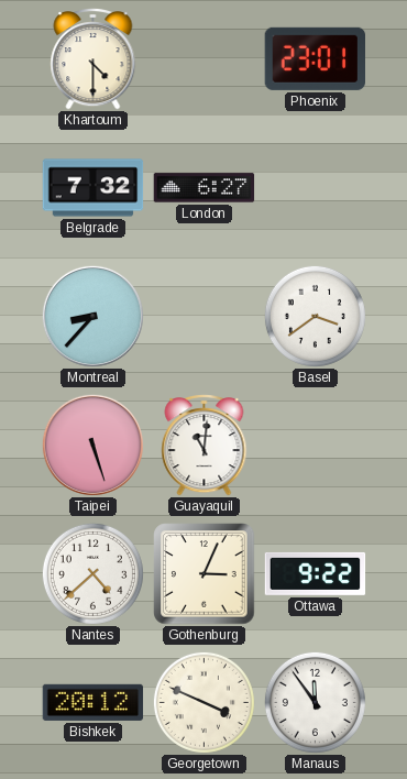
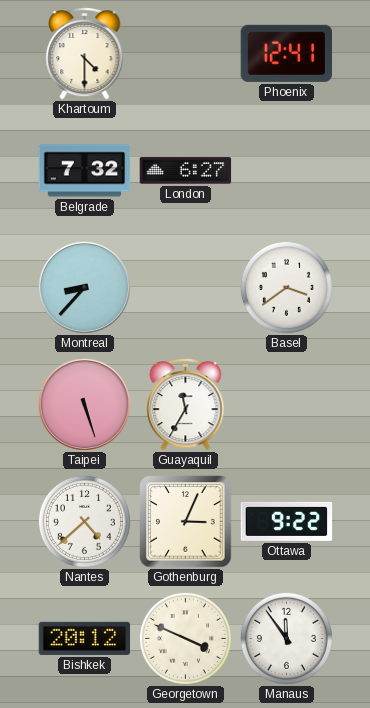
Phoenix: 23:01 -> 12:41
Guayaquil: 11:01 -> 11:35
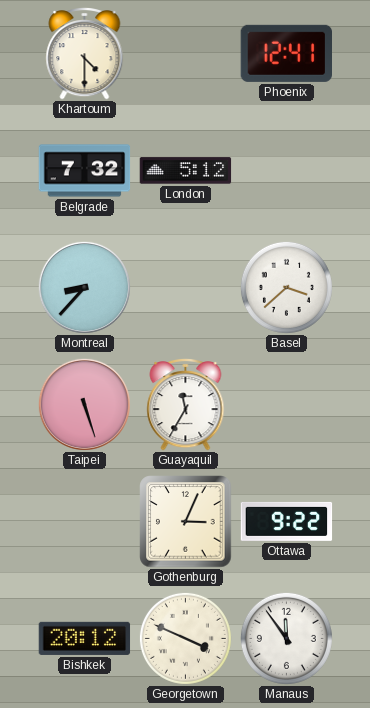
London: 6:27 -> 5:12
Basel: 3:39 -> 3:38
Nantes: 4:38 -> none
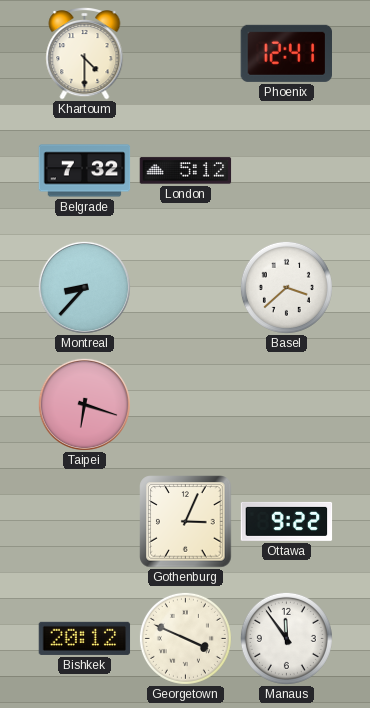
Taipei: 5:27 -> 6:18
Guayaquil: 11:35 -> none
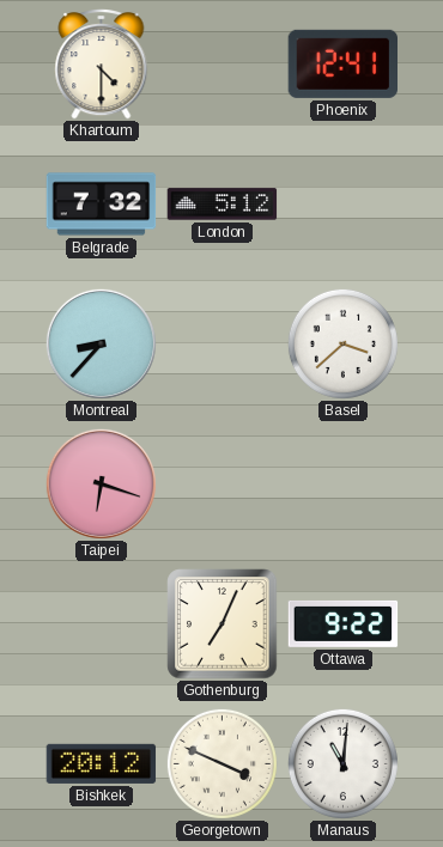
Gothenburg: 3:04 -> 7:04
Manaus: 11:54 -> 11:01
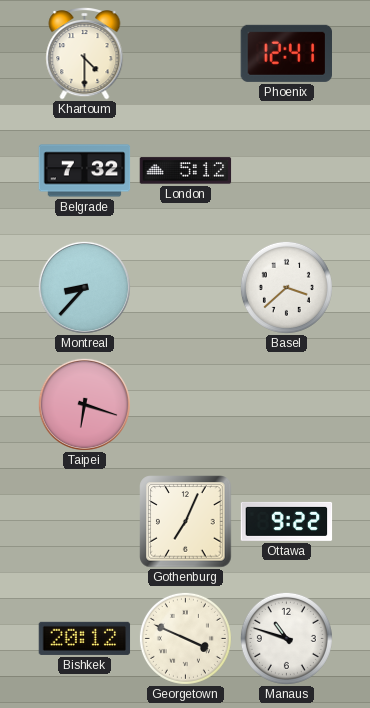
Manaus: 11:01 -> 10:48
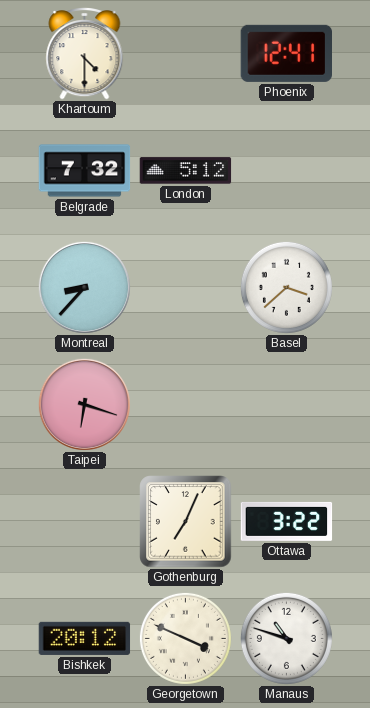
Ottawa: 9:22 -> 3:22
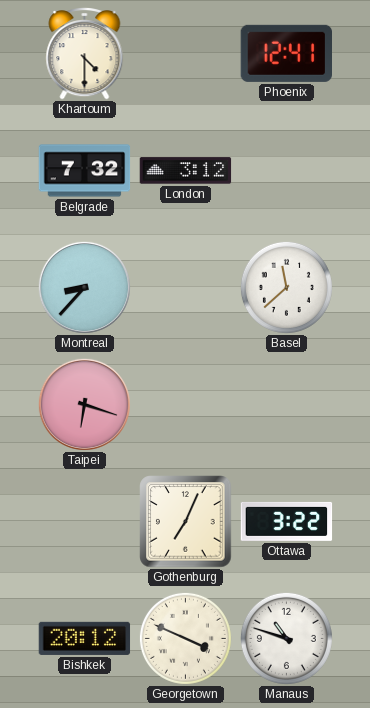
London: 5:12 -> 3:12
Basel: 3:38 -> 11:38
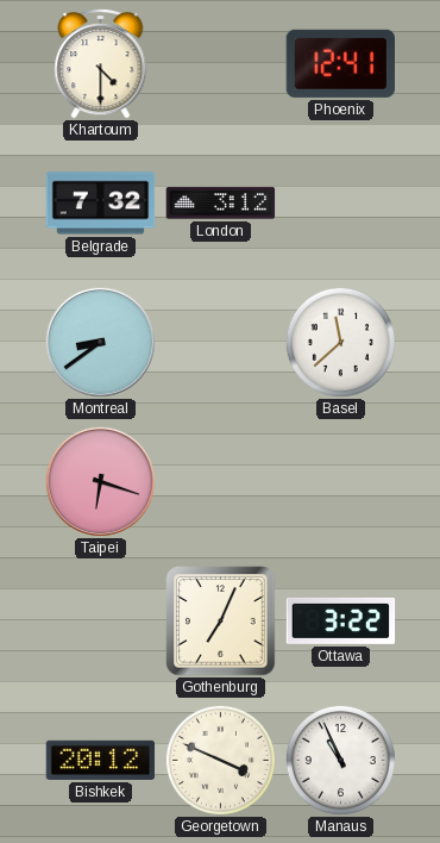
Montreal: 8:37 -> 8:39
Manaus: 10:48 -> 10:56
